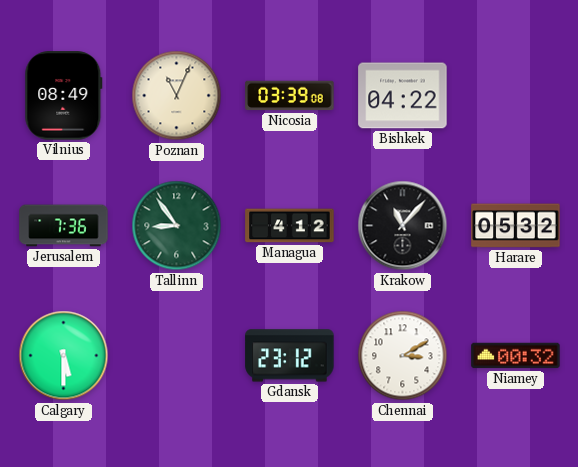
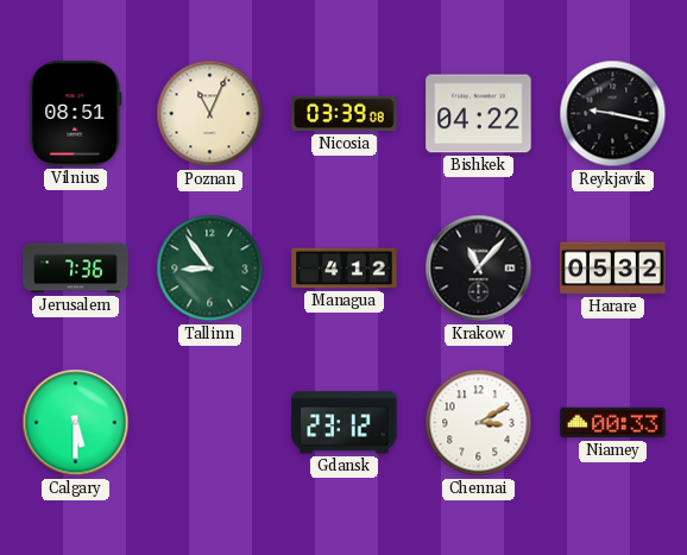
Vilnius: 08:49 -> 08:51
Reykjavik: none -> 9:17
Niamey: 00:32 -> 00:33
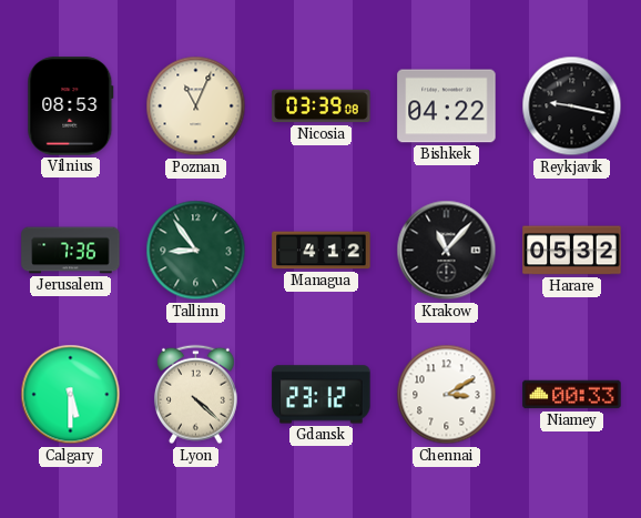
Vilnius: 08:51 -> 08:53
Lyon: none -> 4:22
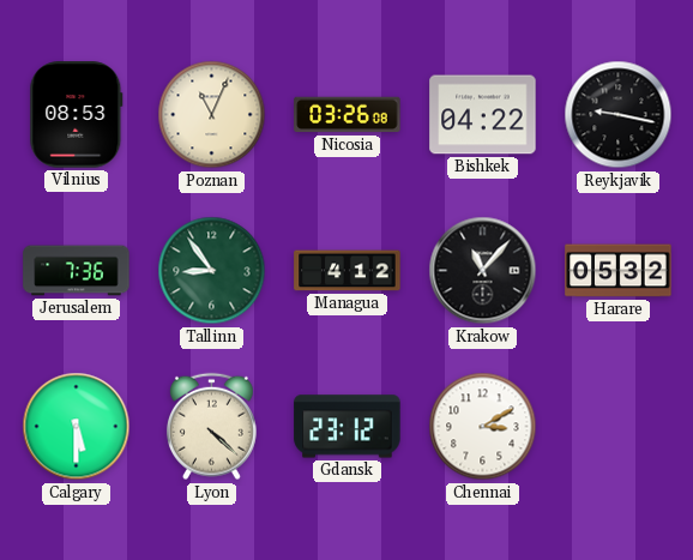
Nicosia: 03:39 -> 03:26
Niamey: 00:33 -> none
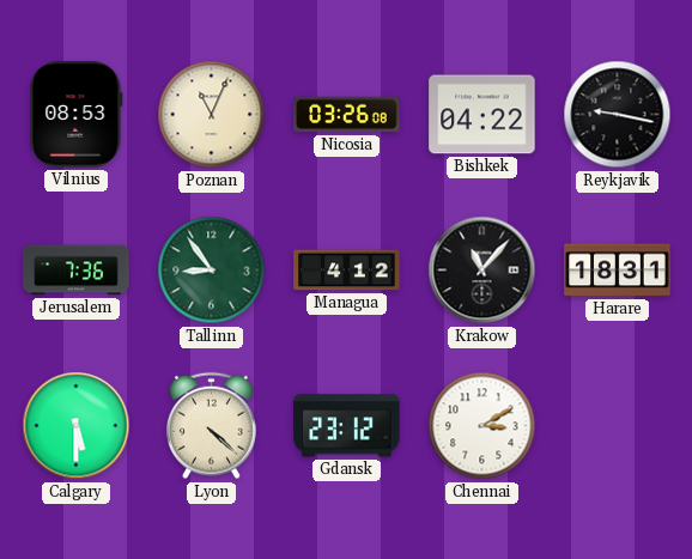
Harare: 05:32 -> 18:31
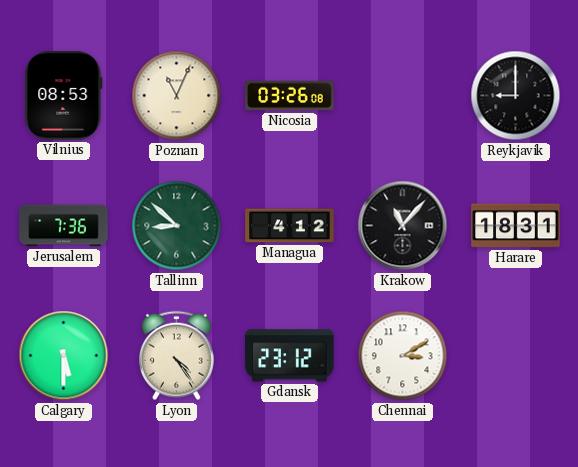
Bishkek: 04:22 -> none
Reykjavik: 9:17 -> 9:00
Tallinn: 8:54 -> 8:52
Lyon: 4:22 -> 4:24
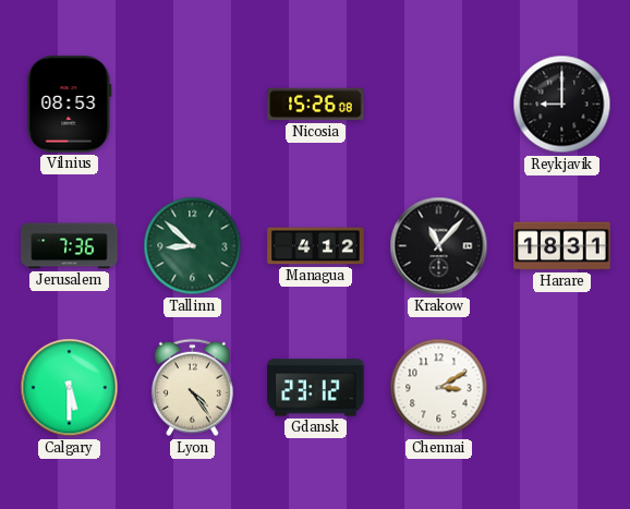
Poznan: 11:04 -> none
Nicosia: 03:26 -> 15:26
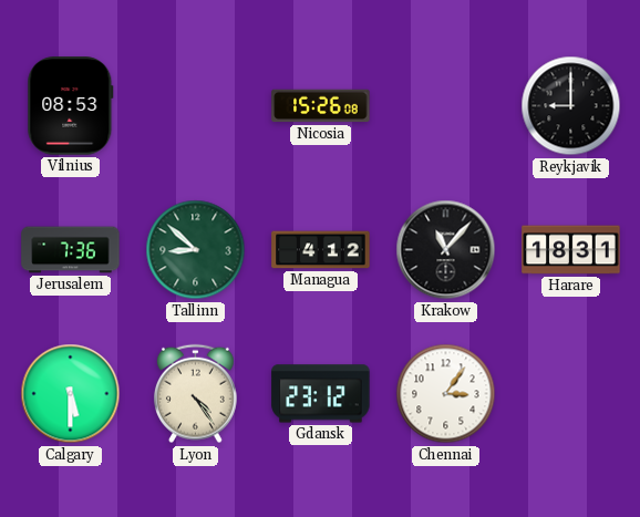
Chennai: 3:10 -> 3:06
